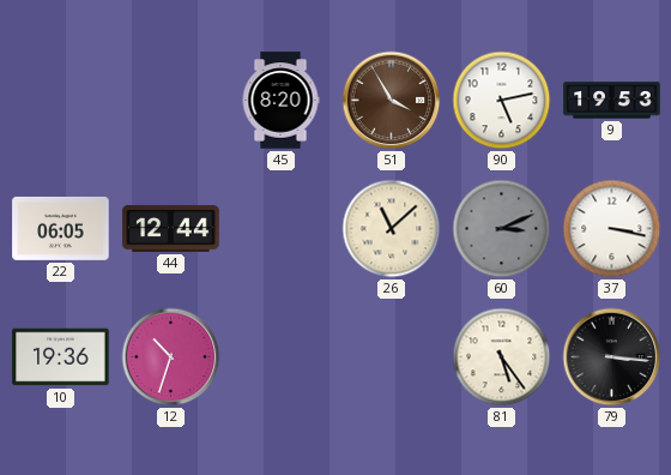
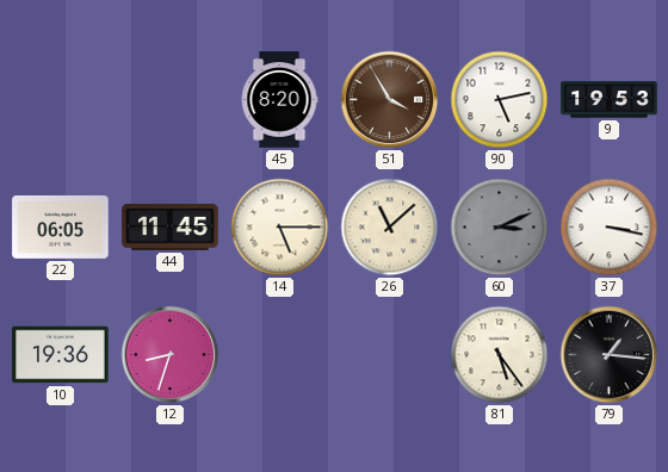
44: 12:44 -> 11:45
14: none -> 5:15
12: 10:33 -> 8:33
79: 3:16 -> 1:16
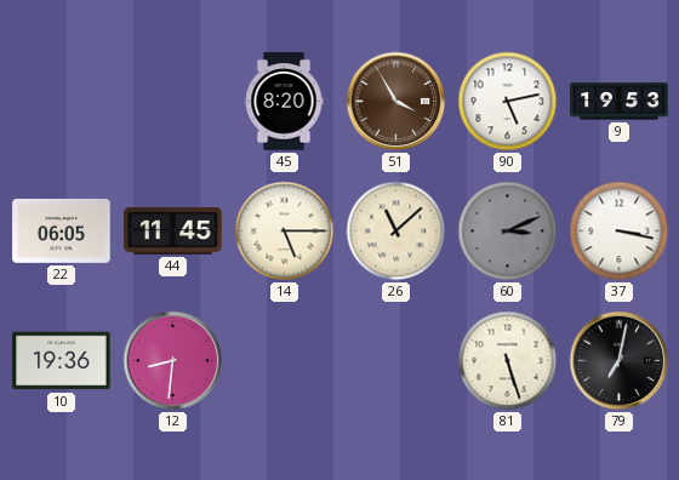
12: 8:33 -> 8:31
81: 5:24 -> 5:27
79: 1:16 -> 7:02
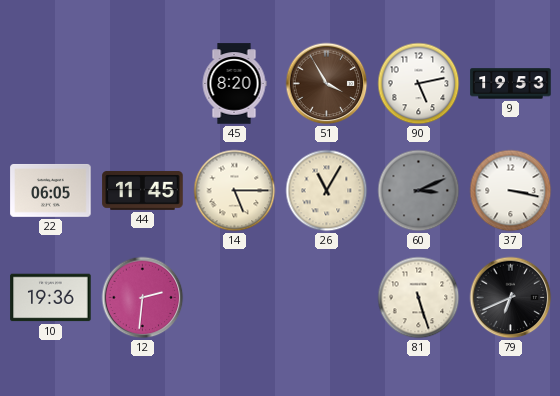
26: 11:08 -> 11:05
12: 8:31 -> 2:31
79: 7:02 -> 6:41
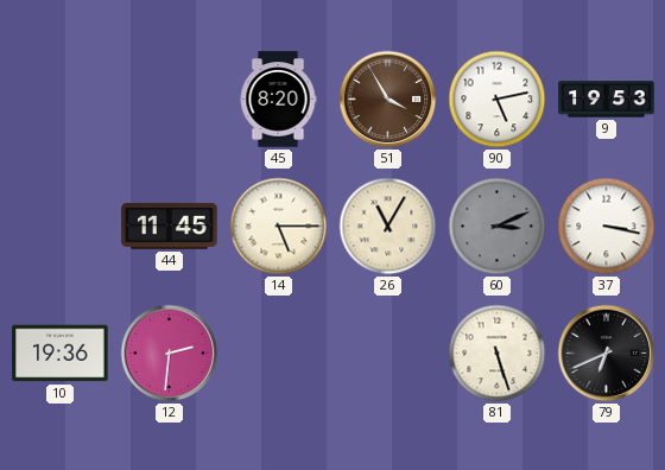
22: 06:05 -> none
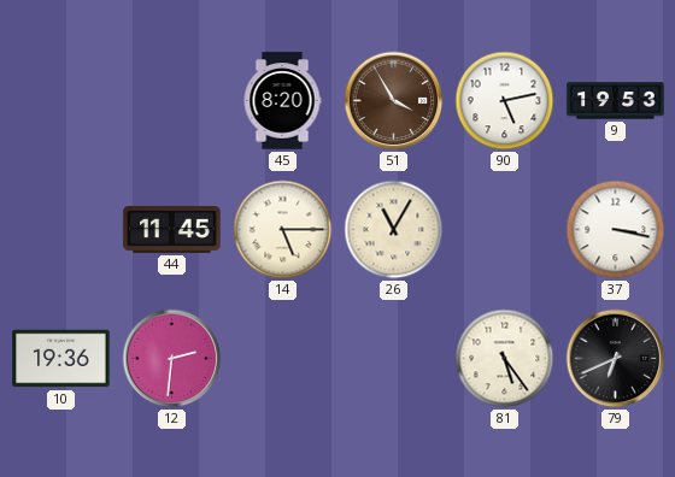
60: 3:11 -> none
81: 5:27 -> 5:24
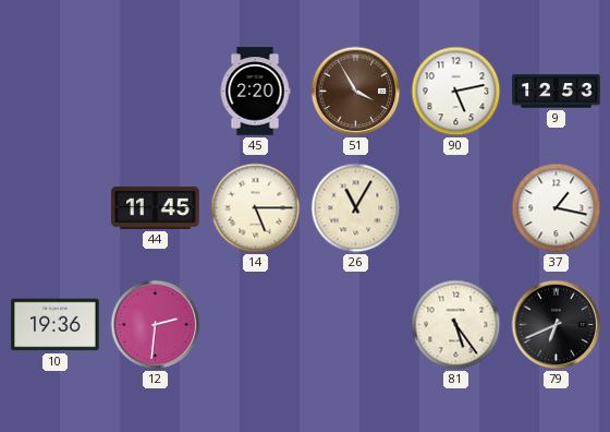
45: 8:20 -> 2:20
9: 19:53 -> 12:53
37: 3:17 -> 1:17
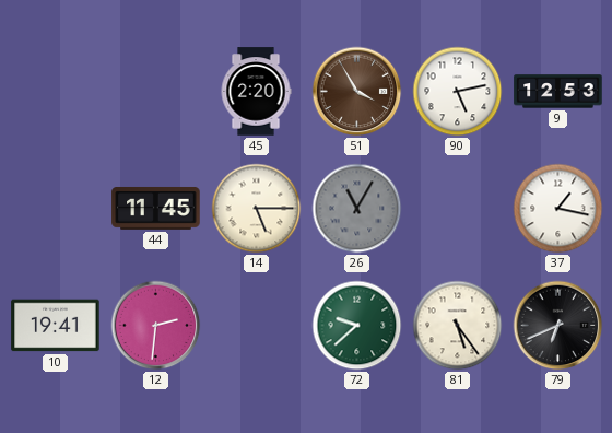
26 dial: cream -> grey
10: 19:36 -> 19:41
72: none -> 9:38
